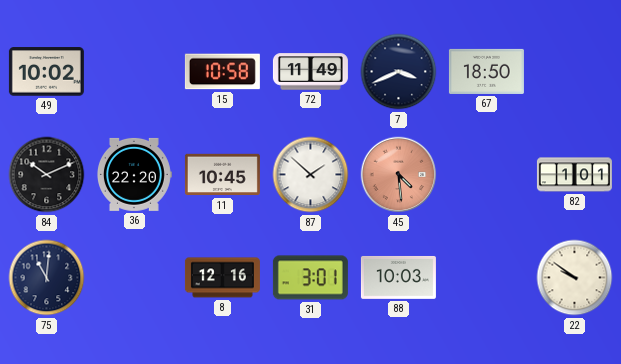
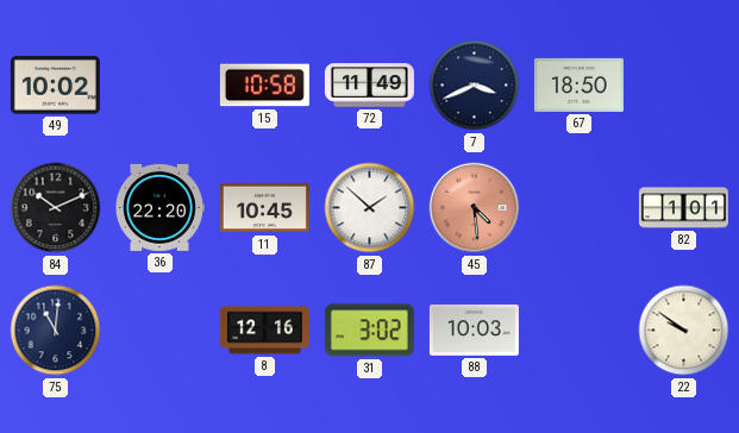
31: 3:01 -> 3:02
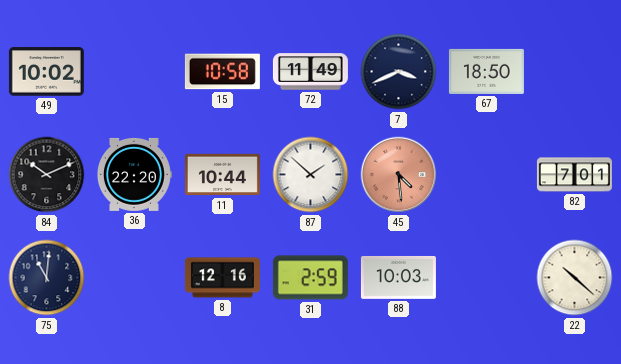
11: 10:45 -> 10:44
82: 1:01 -> 7:01
31: 3:02 -> 2:59
22: 9:51 -> 10:22
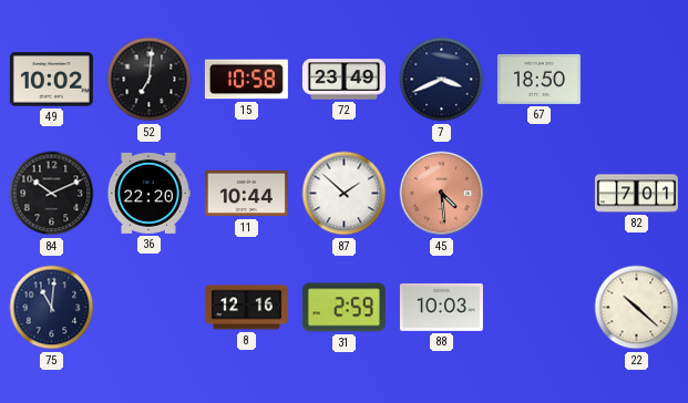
52: none -> 7:01
72: 11:49 -> 23:49
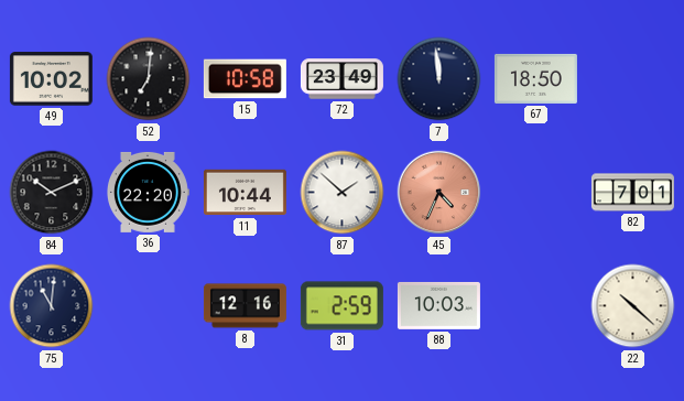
7: 3:41 -> 11:59
45: 4:29 -> 4:34
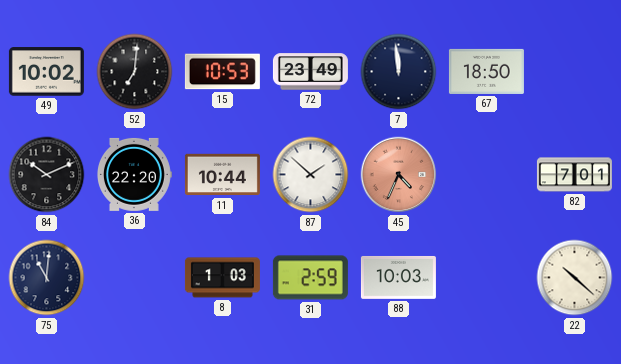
15: 10:58 -> 10:53
8: 12:16 -> 1:03
